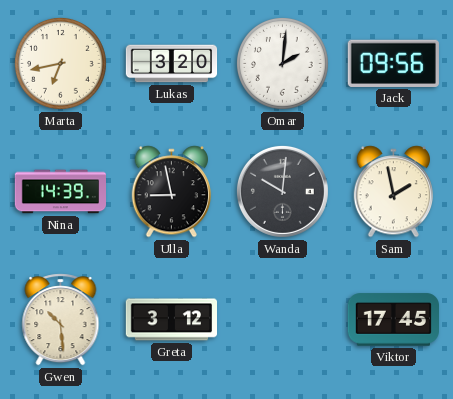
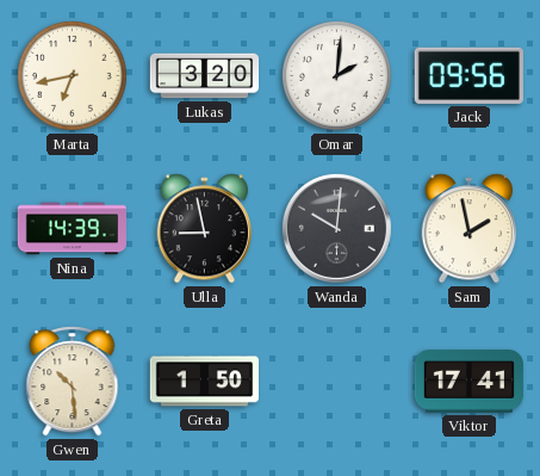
Greta: 3:12 -> 1:50
Viktor: 17:45 -> 17:41
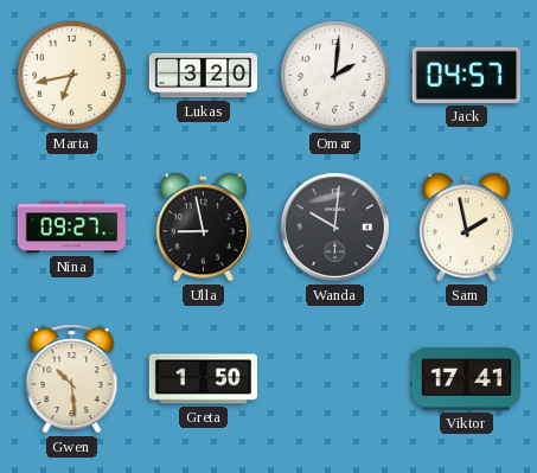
Jack: 09:56 -> 04:57
Nina: 14:39 -> 09:27
